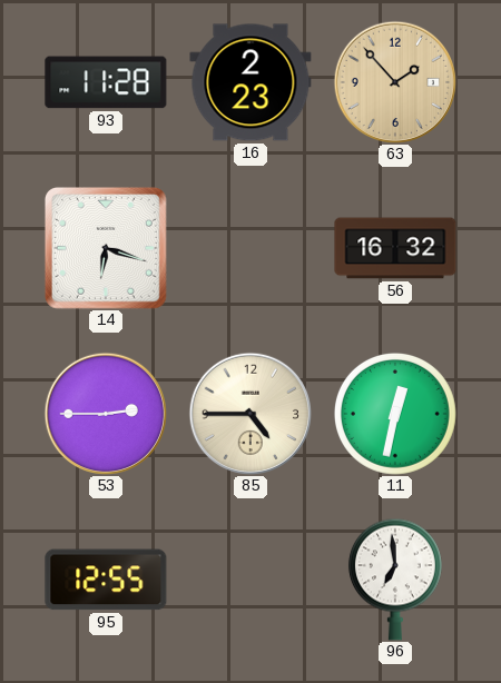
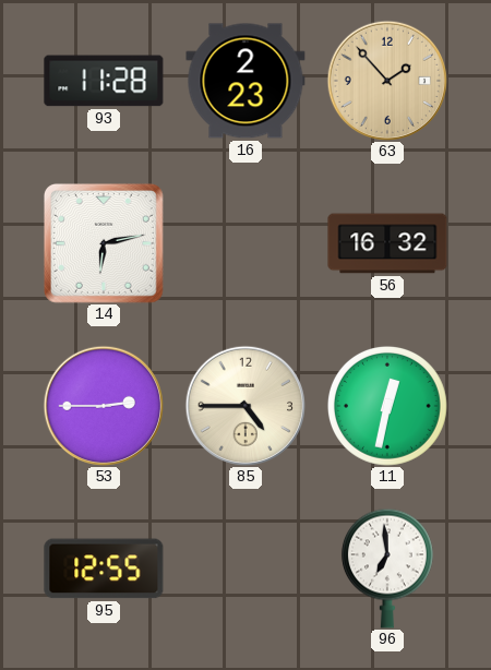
14: 6:18 -> 6:13
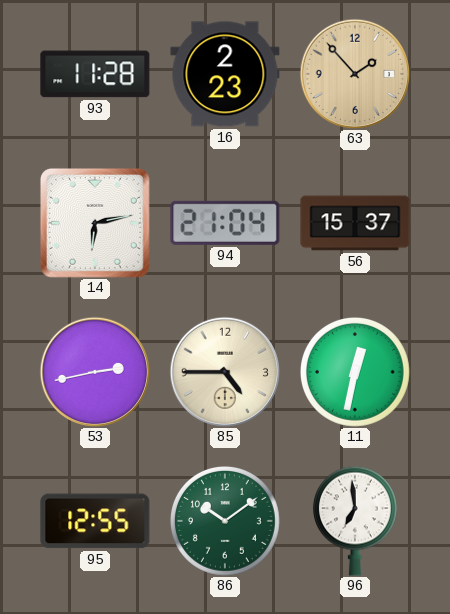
94: none -> 21:04
56: 16:32 -> 15:37
53: 2:45 -> 2:43
86: none -> 10:09
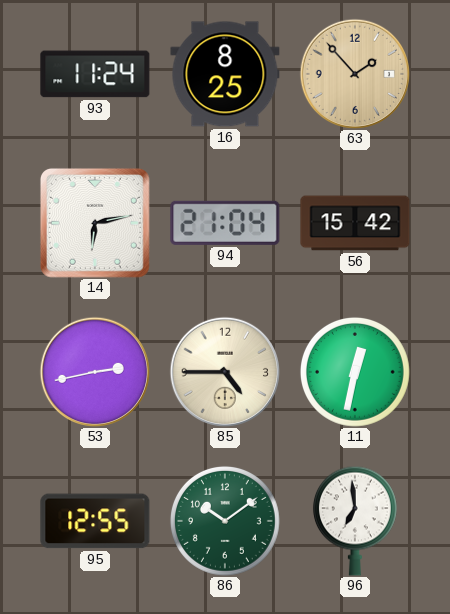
93: 11:28 -> 11:24
16: 2:23 -> 8:25
56: 15:37 -> 15:42
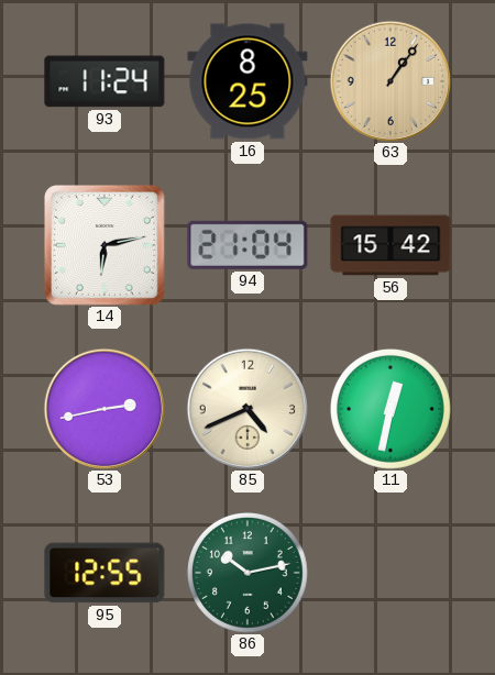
63: 1:53 -> 1:06
85: 4:45 -> 4:41
86: 10:09 -> 10:13
96: 6:59 -> none
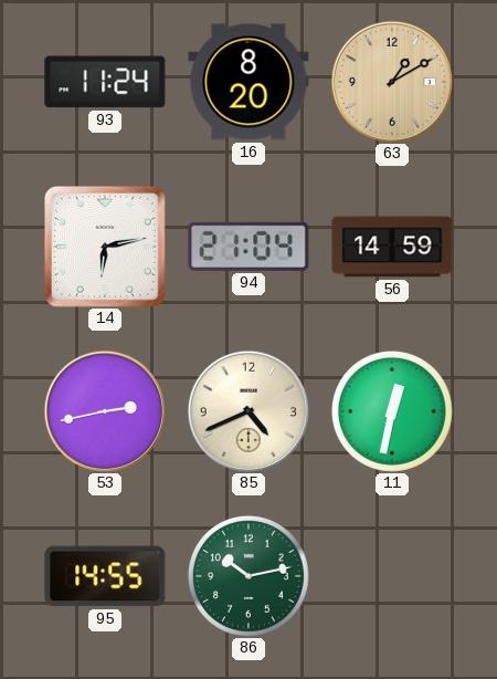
16: 8:25 -> 8:20
63: 1:06 -> 1:10
56: 15:42 -> 14:59
95: 12:55 -> 14:55
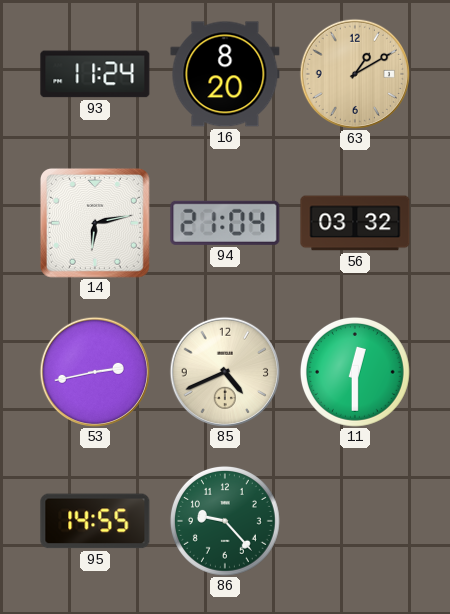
56: 14:59 -> 03:32
11: 12:32 -> 12:30
86: 10:13 -> 9:23
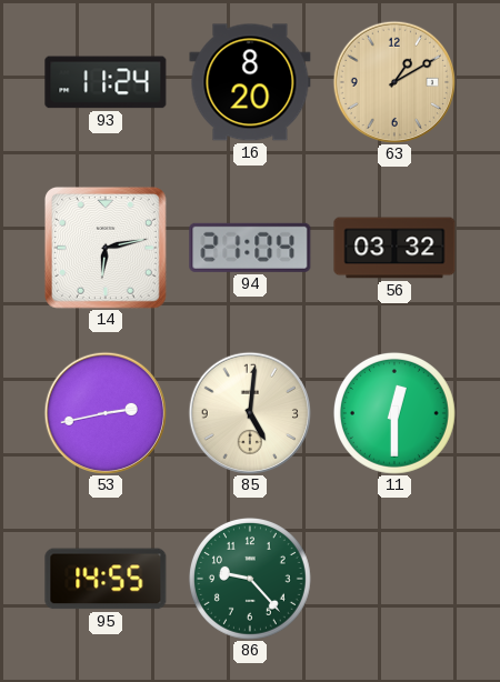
85: 4:41 -> 5:01
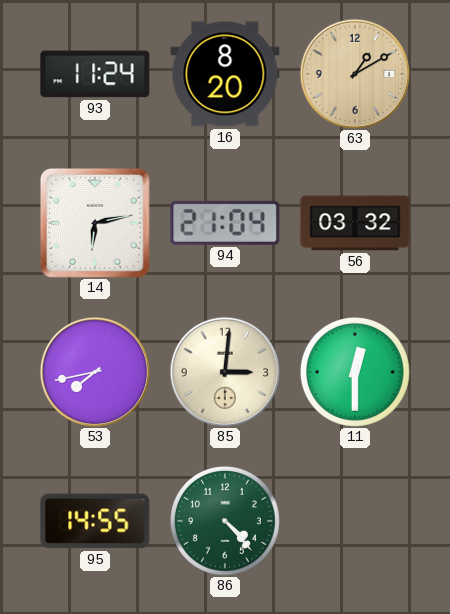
53: 2:43 -> 7:43
85: 5:01 -> 3:01
86: 9:23 -> 4:23
